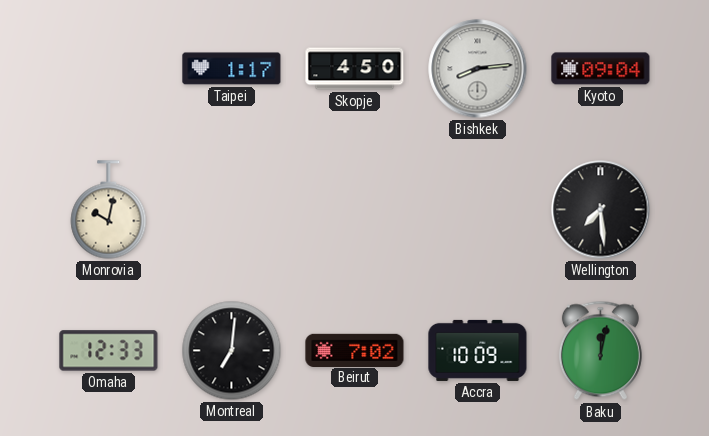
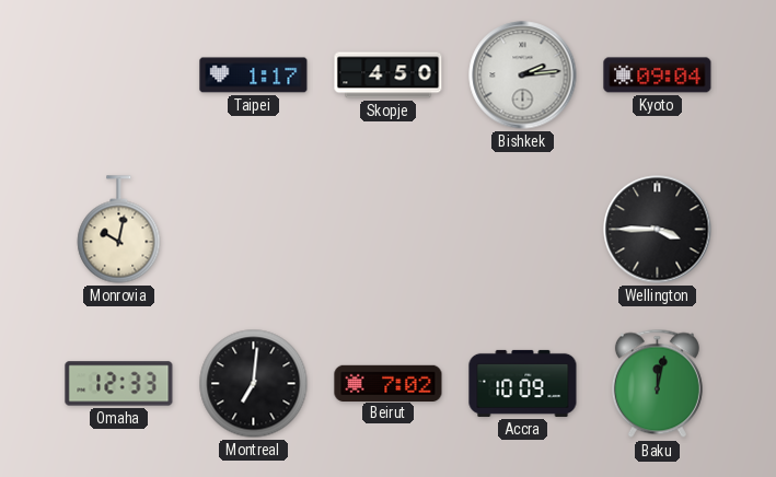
Bishkek: 8:14 -> 2:14
Wellington: 7:29 -> 3:45
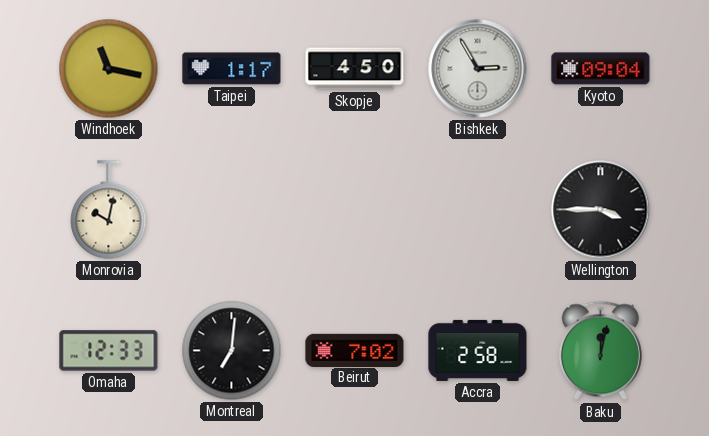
Windhoek: none -> 11:17
Bishkek: 2:14 -> 2:55
Accra: 10:09 -> 2:58
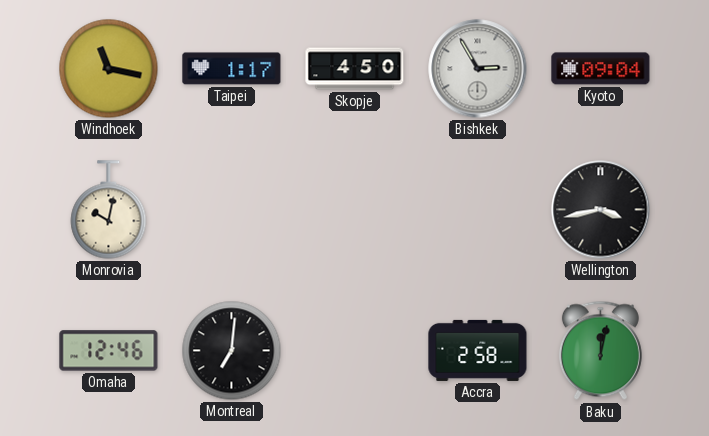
Wellington: 3:45 -> 3:43
Omaha: 12:33 -> 12:46
Beirut: 7:02 -> none
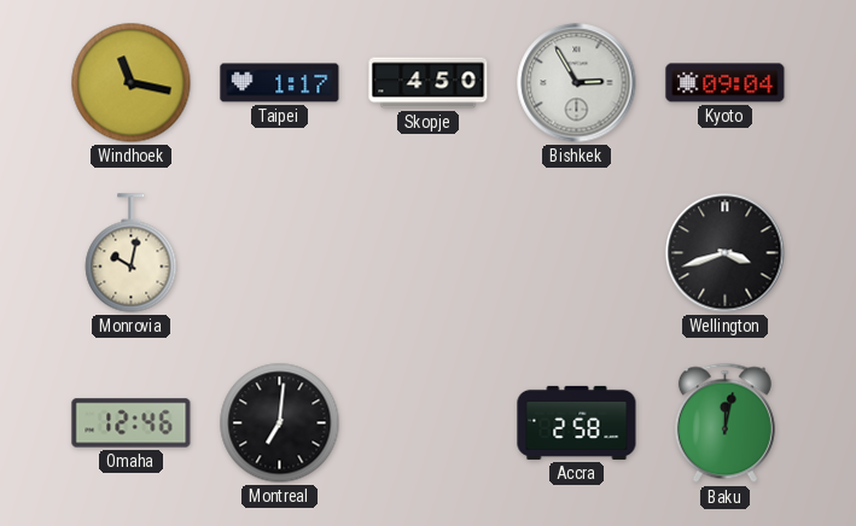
Wellington: 3:43 -> 3:42
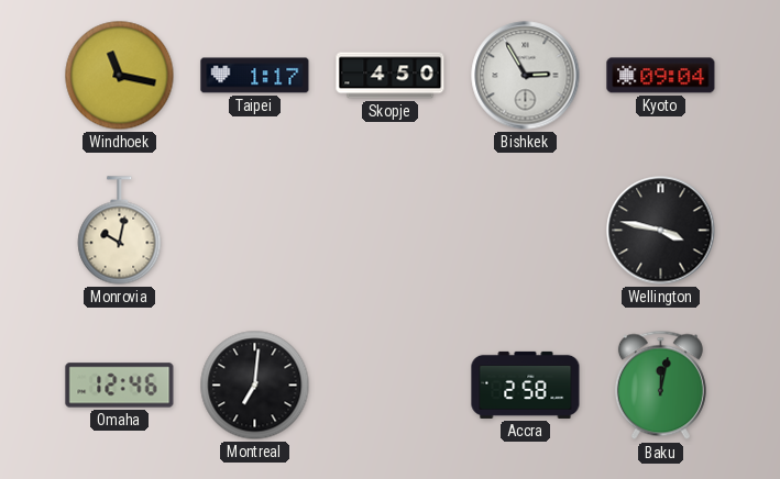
Wellington: 3:42 -> 3:47
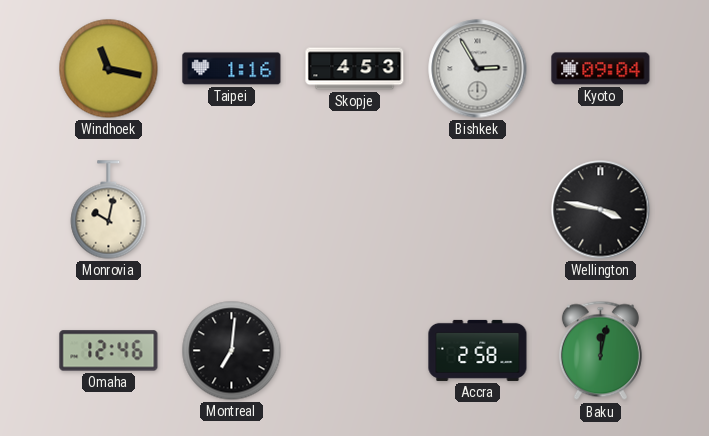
Taipei: 1:17 -> 1:16
Skopje: 4:50 -> 4:53
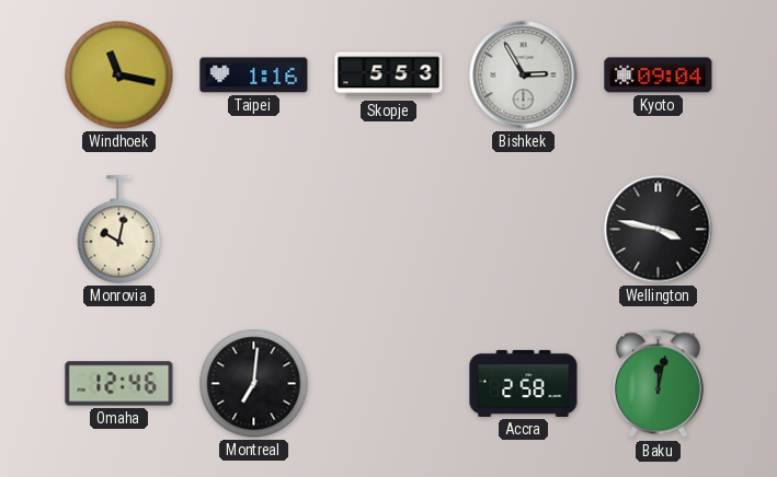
Skopje: 4:53 -> 5:53
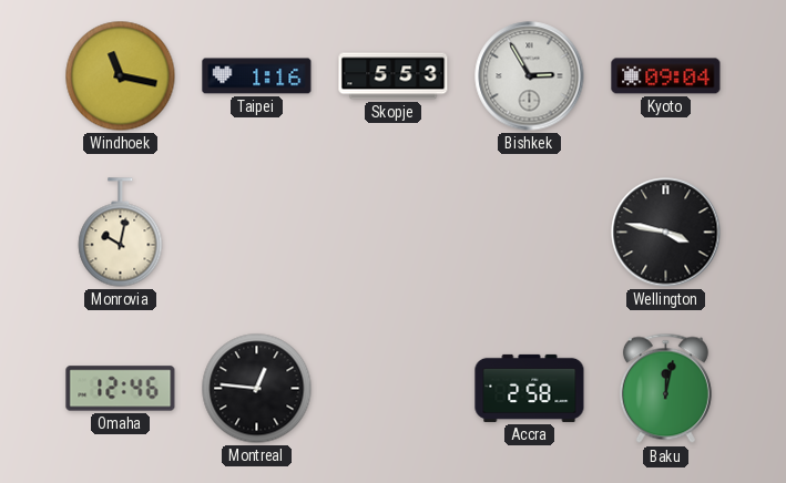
Montreal: 7:01 -> 12:46
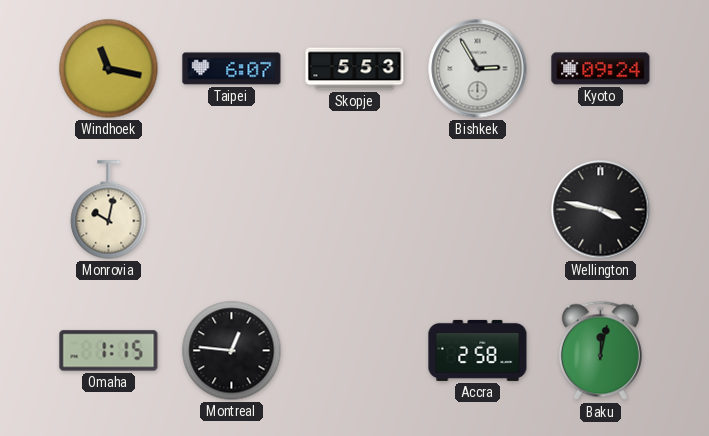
Taipei: 1:16 -> 6:07
Kyoto: 09:04 -> 09:24
Omaha: 12:46 -> 1:15
